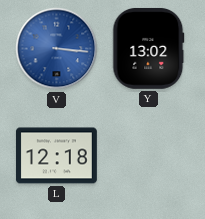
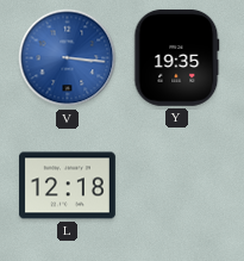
Y: 13:02 -> 19:35
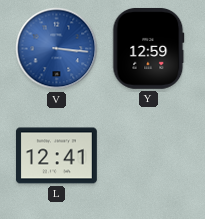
Y: 19:35 -> 12:59
L: 12:18 -> 12:41
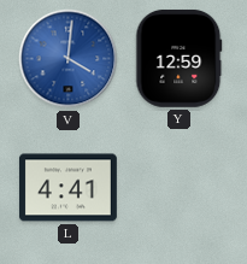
V: 3:16 -> 4:01
L: 12:41 -> 4:41
